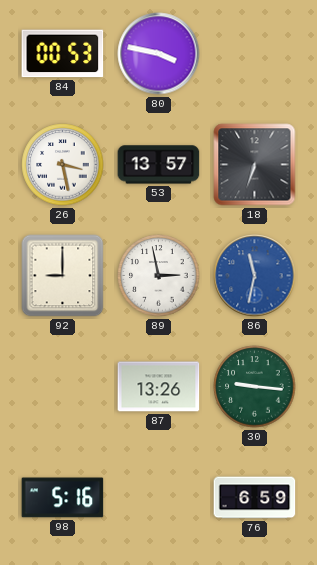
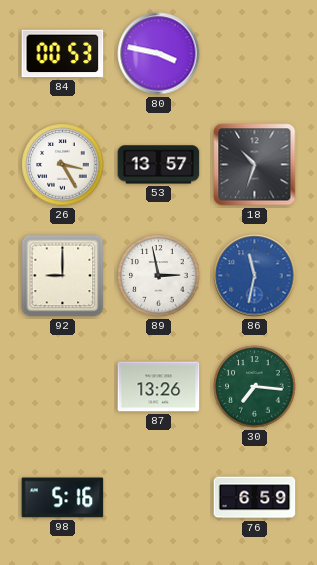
26: 3:28 -> 3:25
18: 6:33 -> 10:33
30: 9:16 -> 7:16
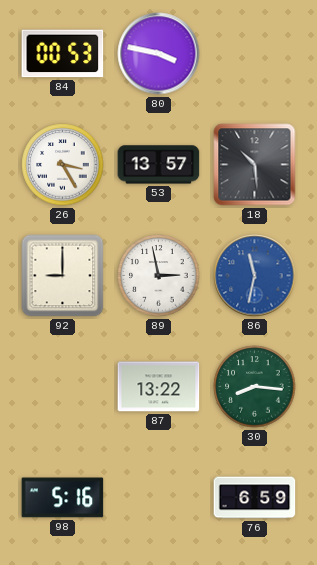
18: 10:33 -> 10:29
87: 13:26 -> 13:22
30: 7:16 -> 8:16
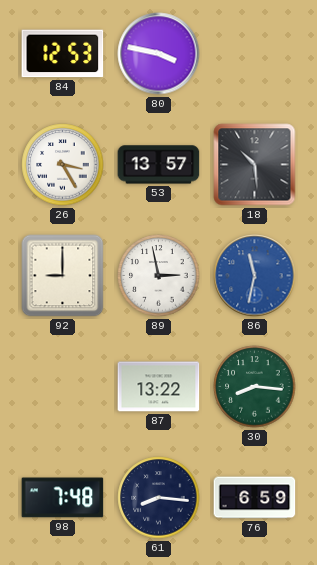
84: 00:53 -> 12:53
98: 5:16 -> 7:48
61: none -> 8:16
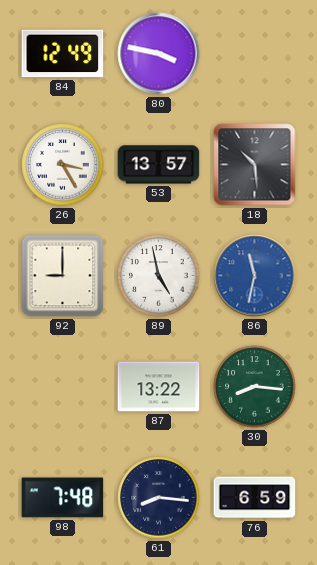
84: 12:53 -> 12:49
89: 2:58 -> 4:58
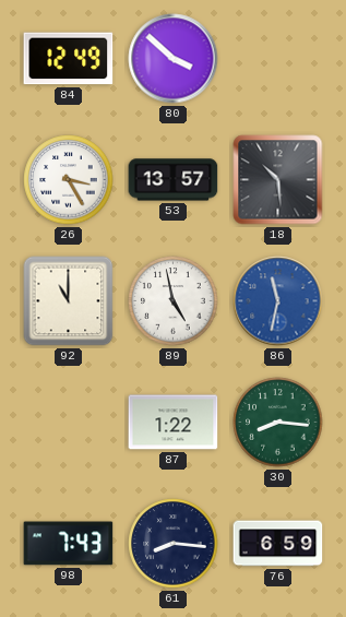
80: 3:47 -> 3:52
92: 9:00 -> 11:00
87: 13:22 -> 1:22
98: 7:48 -> 7:43
